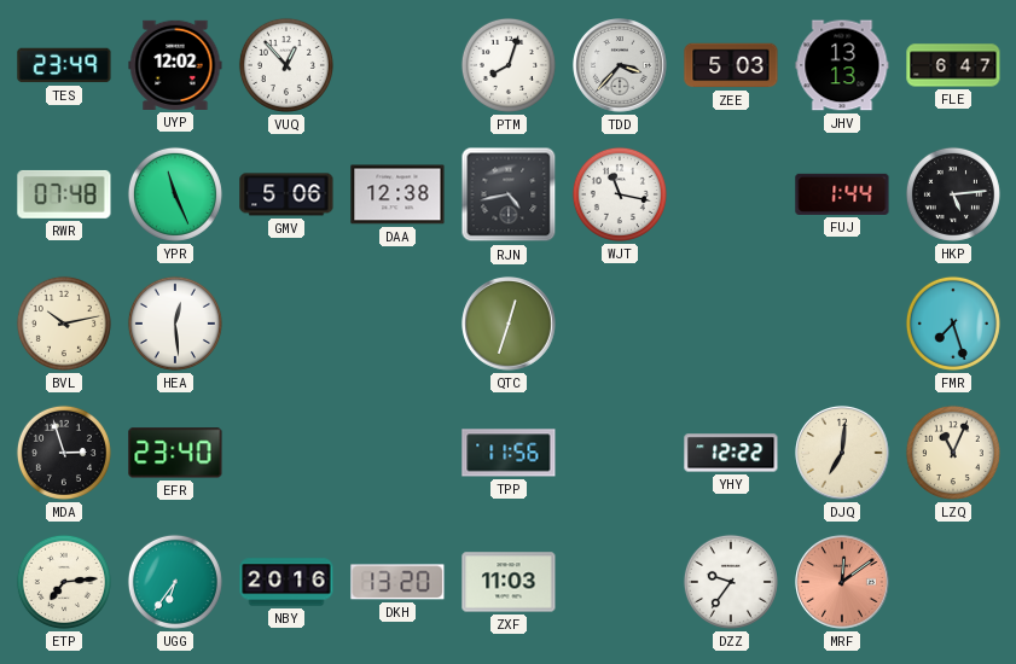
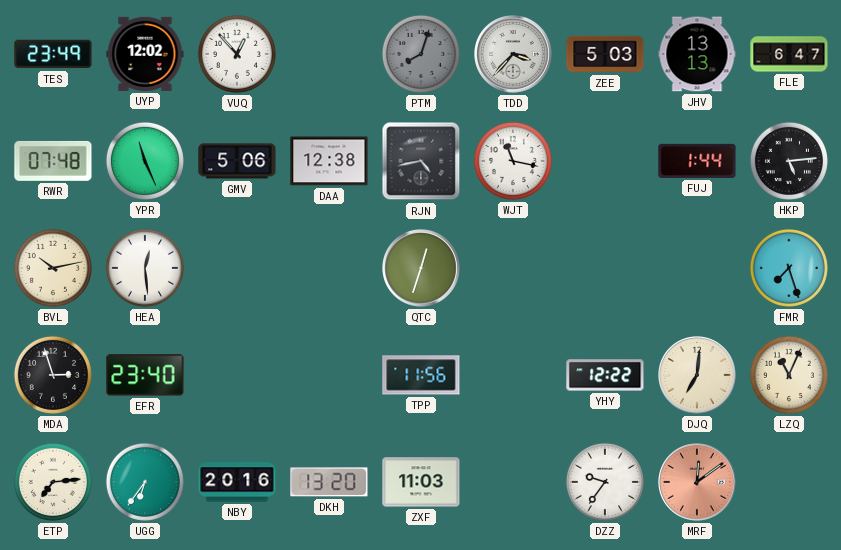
PTM dial: white -> grey
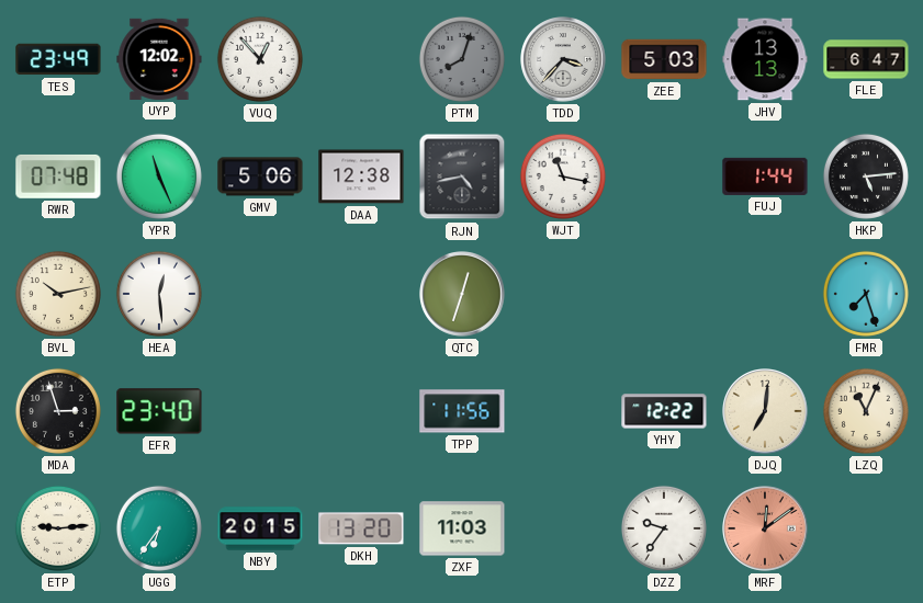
ETP: 7:14 -> 9:14
NBY: 20:16 -> 20:15
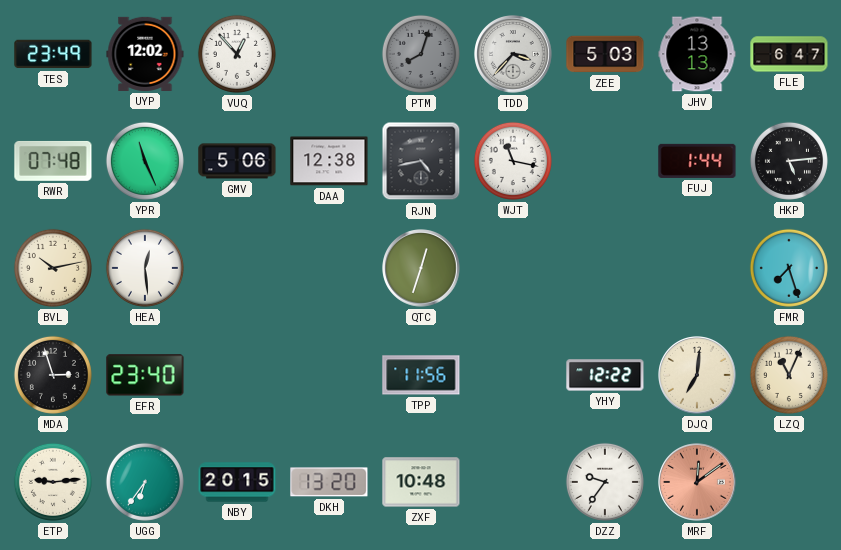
ZXF: 11:03 -> 10:48
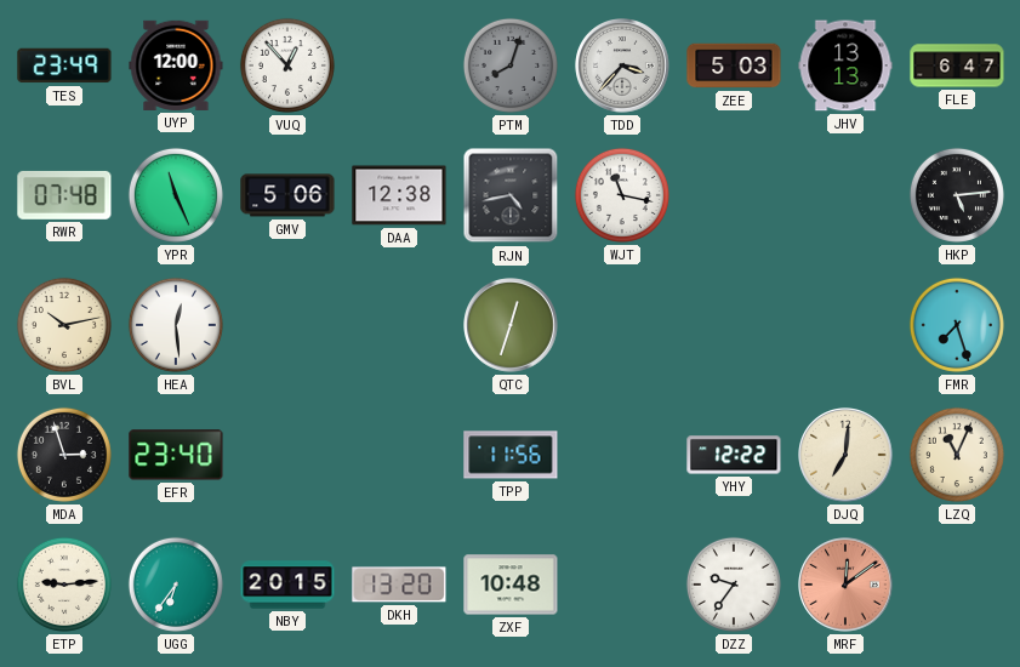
UYP: 12:02 -> 12:00
FUJ: 1:44 -> none
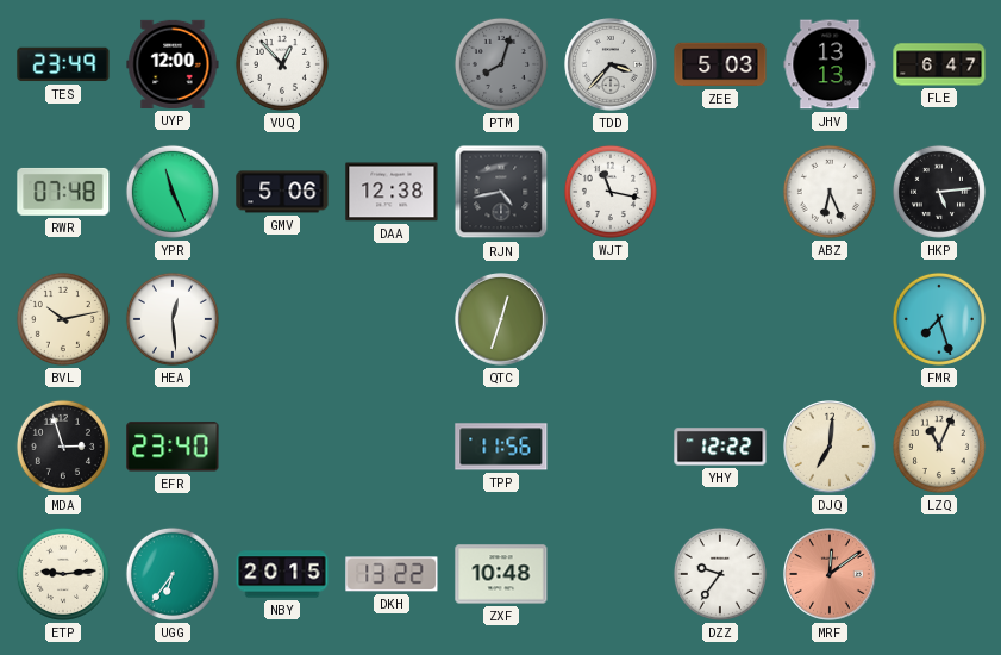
ABZ: none -> 6:26
DKH: 13:20 -> 13:22
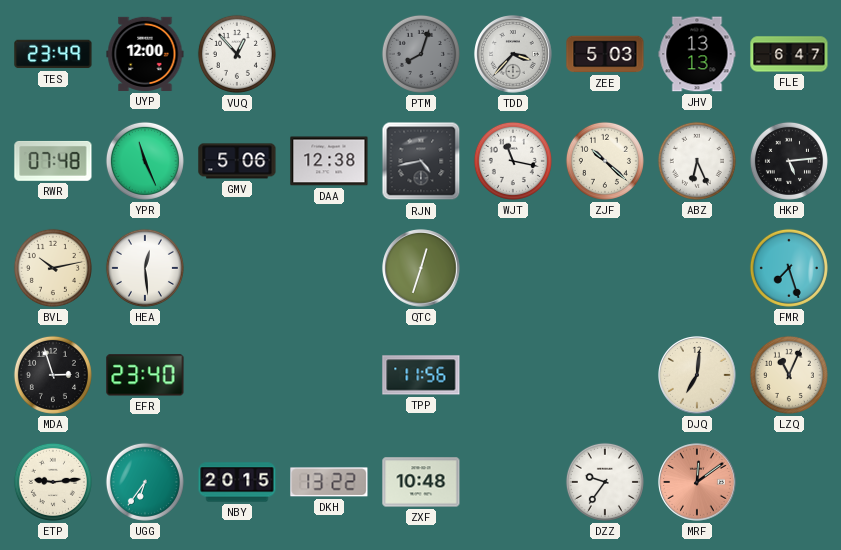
ZJF: none -> 10:22
YHY: 12:22 -> none
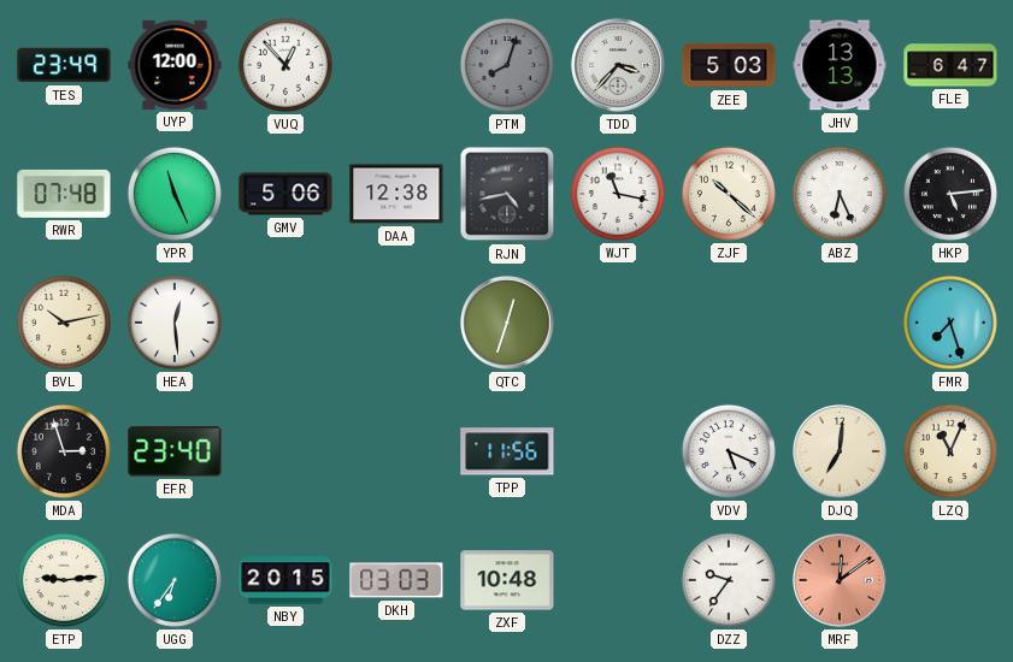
VDV: none -> 5:19
DKH: 13:22 -> 03:03
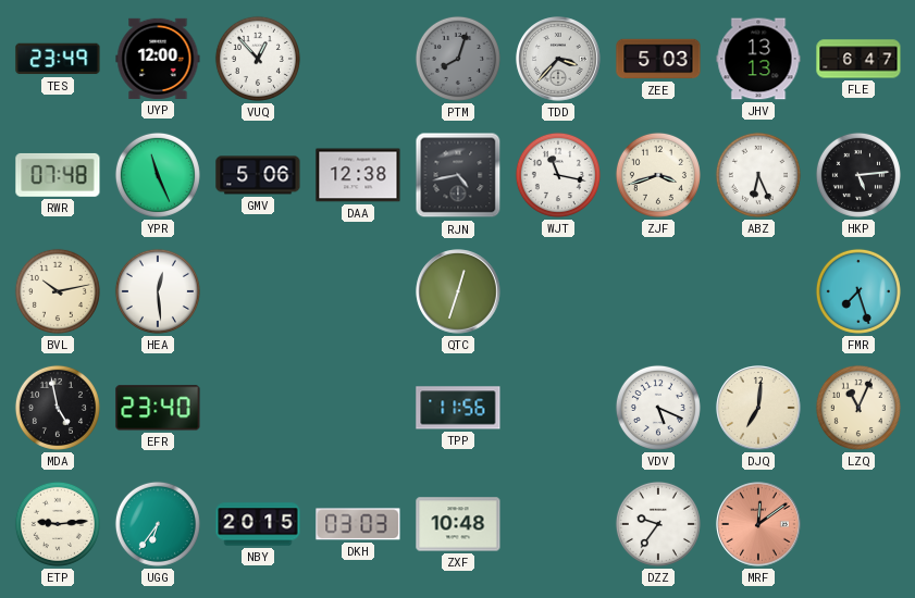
ZJF: 10:22 -> 3:42
MDA: 2:57 -> 4:58
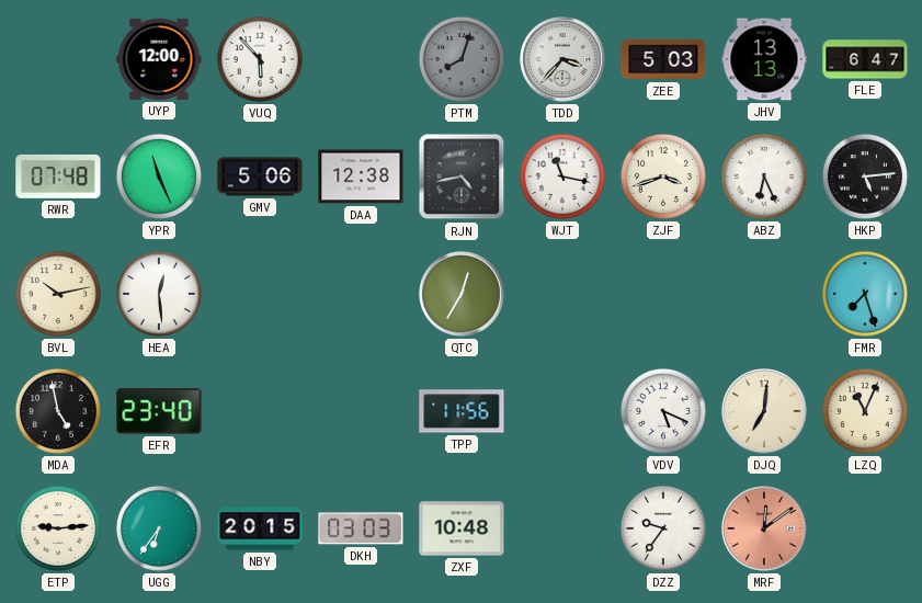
TES: 23:49 -> none
VUQ: 12:53 -> 5:53
QTC: 12:33 -> 12:35
